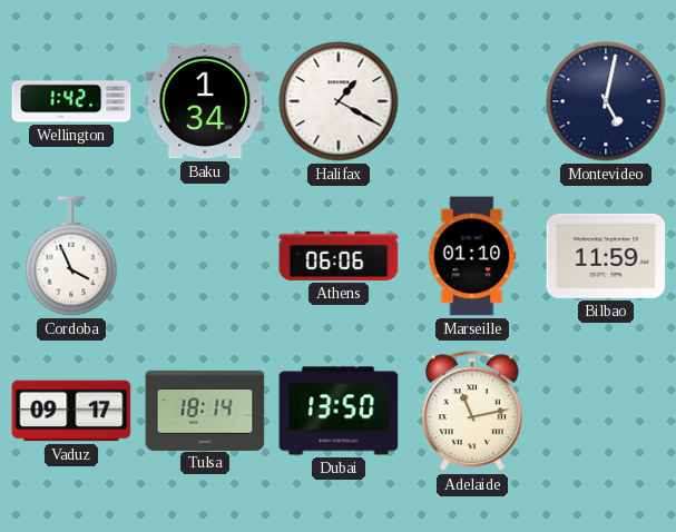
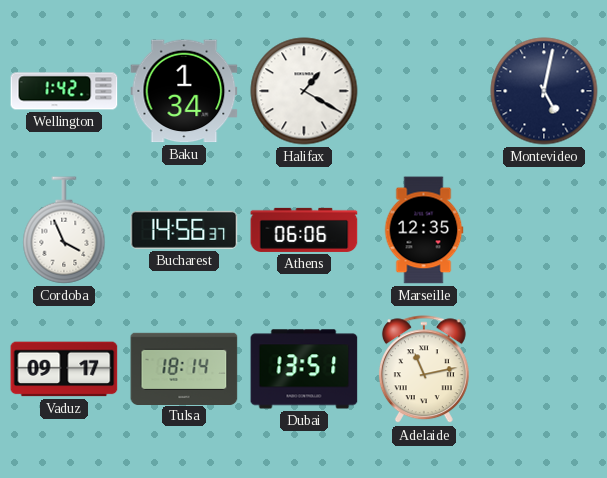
Bucharest: none -> 14:56
Marseille: 01:10 -> 12:35
Bilbao: 11:59 -> none
Dubai: 13:50 -> 13:51
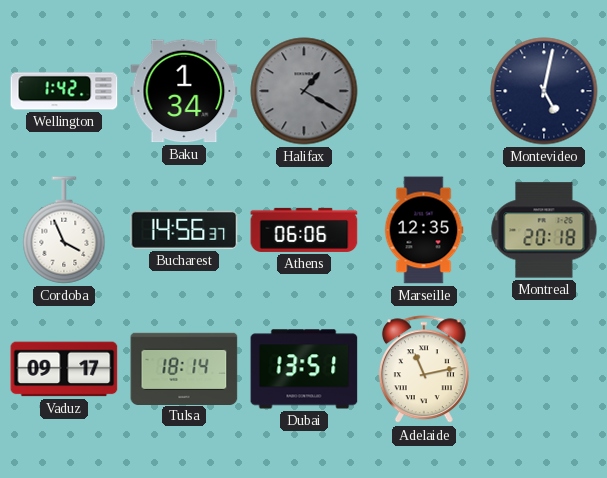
Halifax dial: white -> grey
Montreal: none -> 20:18
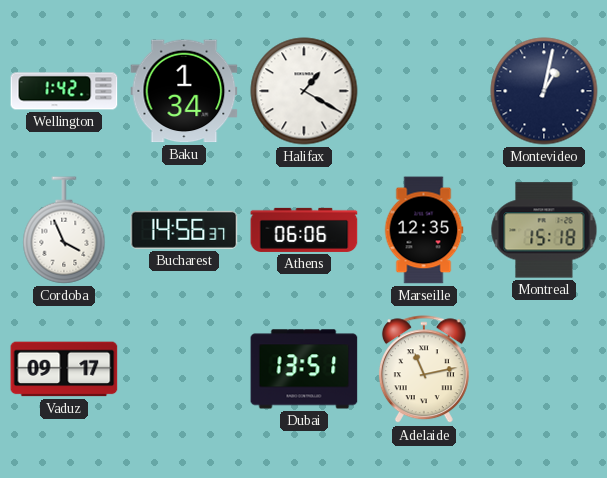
Halifax dial: grey -> white
Montevideo: 5:02 -> 1:02
Montreal: 20:18 -> 15:18
Tulsa: 18:14 -> none
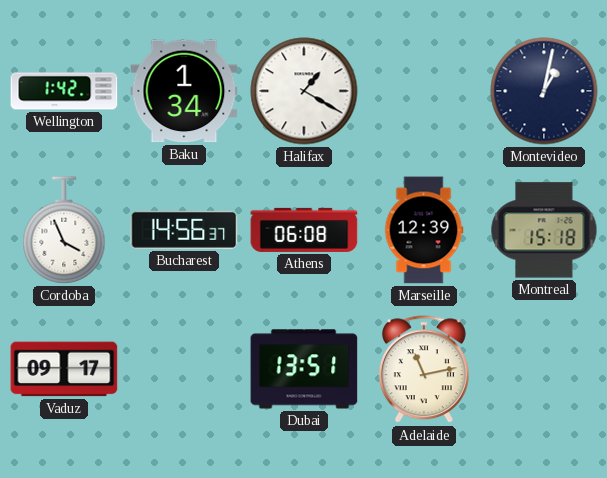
Athens: 06:06 -> 06:08
Marseille: 12:35 -> 12:39
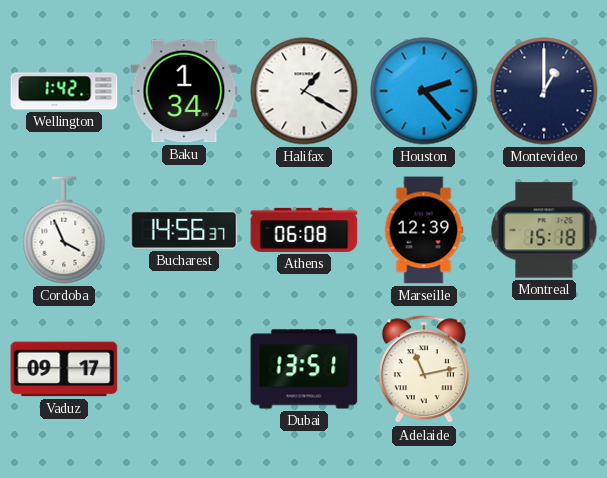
Houston: none -> 2:23
Montevideo: 1:02 -> 1:00
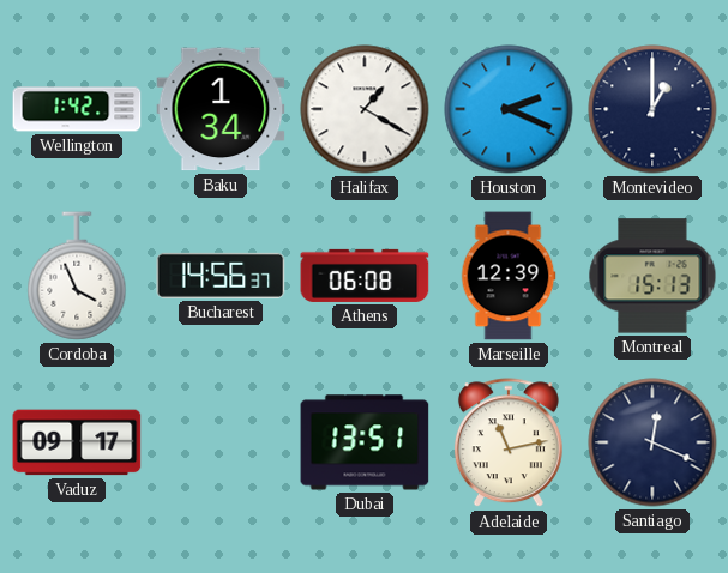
Houston: 2:23 -> 2:19
Montreal: 15:18 -> 15:13
Santiago: none -> 12:19
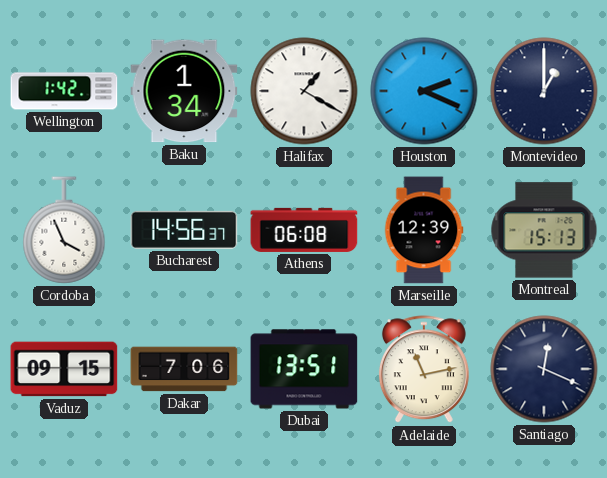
Vaduz: 09:17 -> 09:15
Dakar: none -> 7:06
